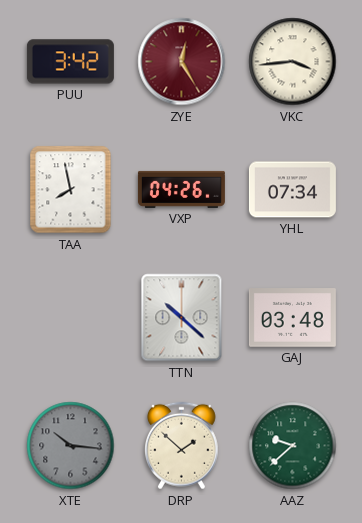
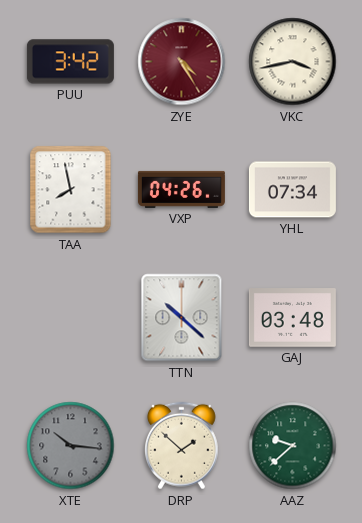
ZYE: 12:25 -> 4:25
VKC: 3:44 -> 3:43
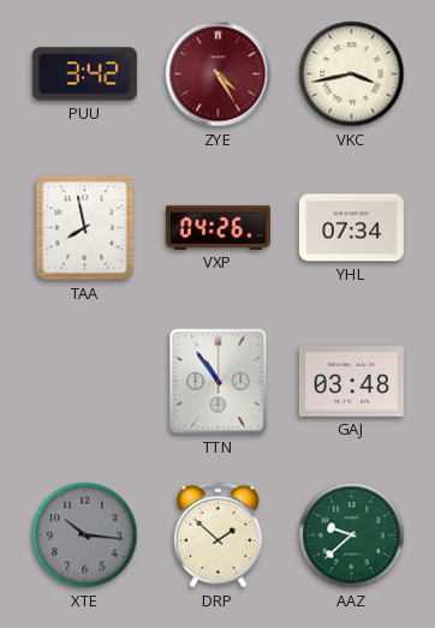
TTN: 10:22 -> 10:54
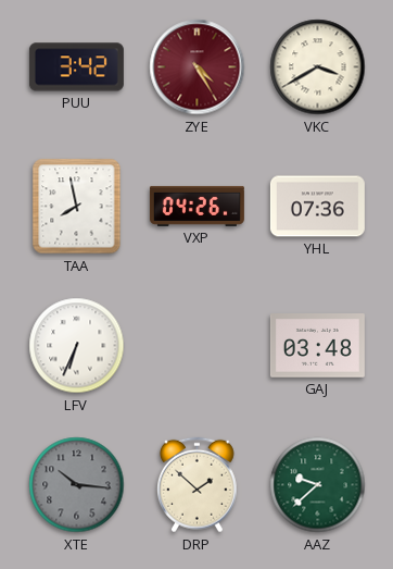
VKC: 3:43 -> 3:40
YHL: 07:34 -> 07:36
LFV: none -> 6:34
TTN: 10:54 -> none
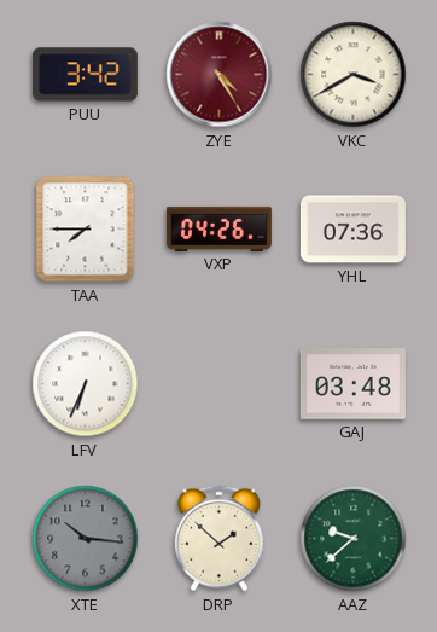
TAA: 7:58 -> 7:45
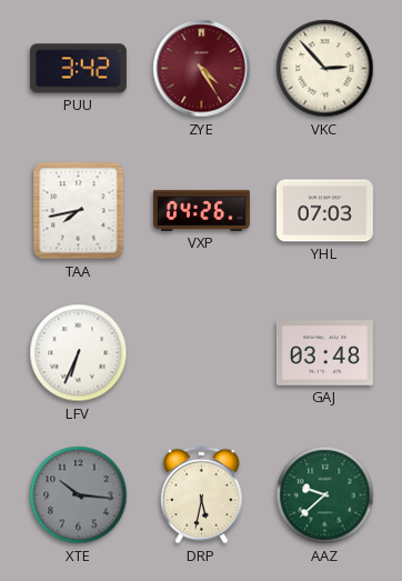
VKC: 3:40 -> 2:53
TAA: 7:45 -> 7:43
YHL: 07:36 -> 07:03
DRP: 1:52 -> 5:32
